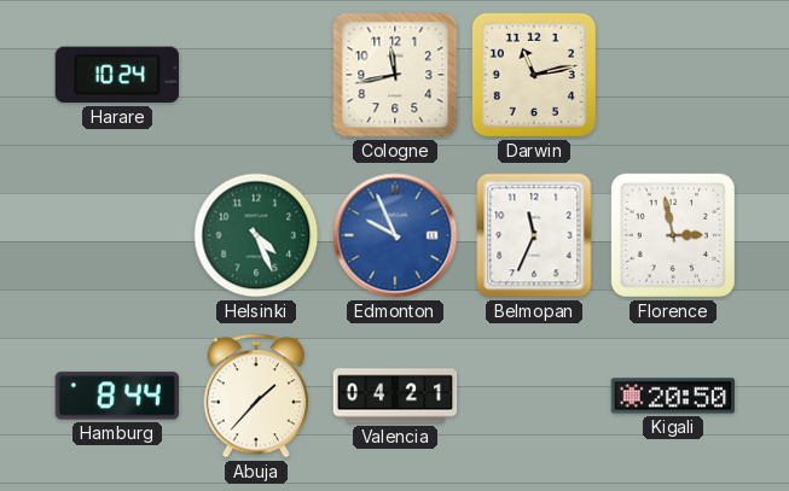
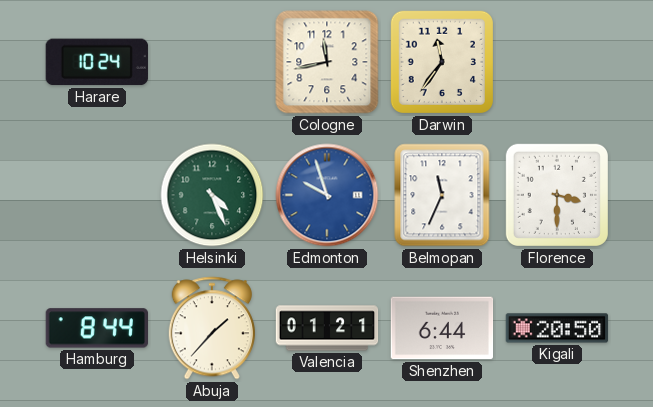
Darwin: 11:13 -> 11:36
Edmonton: 9:56 -> 9:57
Florence: 2:58 -> 3:30
Valencia: 04:21 -> 01:21
Shenzhen: none -> 6:44
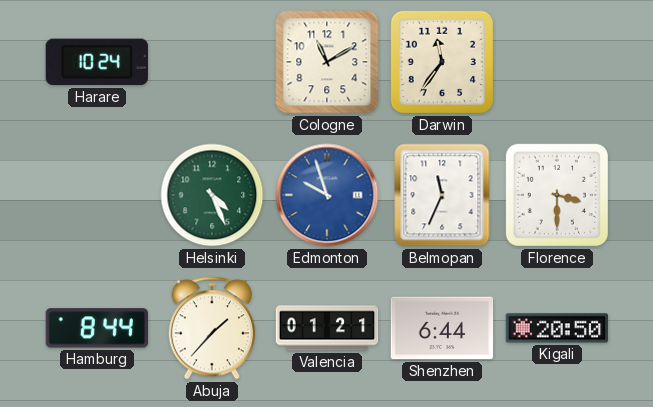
Cologne: 11:43 -> 11:10
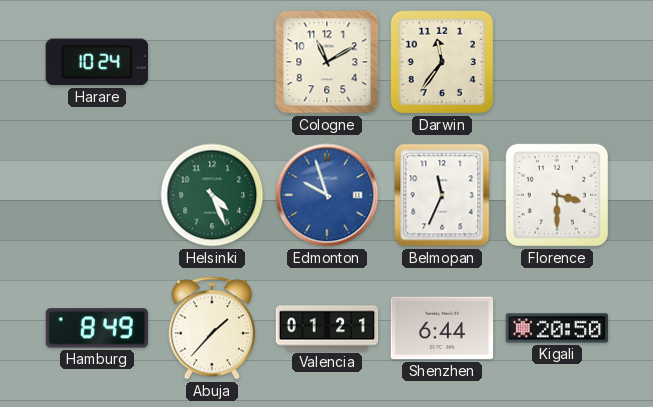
Hamburg: 8:44 -> 8:49
